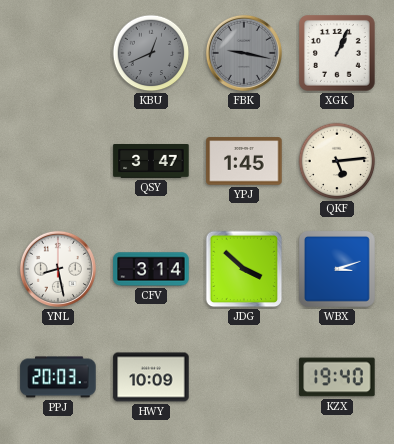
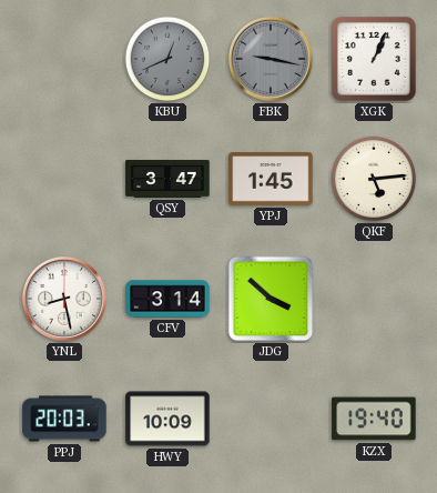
WBX: 3:12 -> none
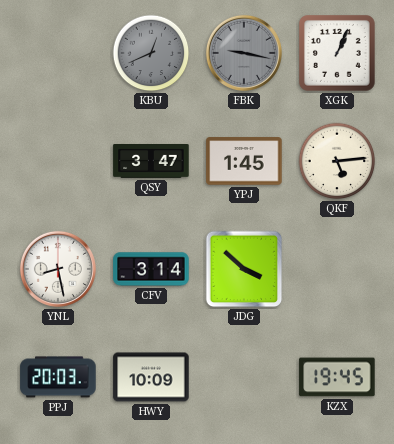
KZX: 19:40 -> 19:45
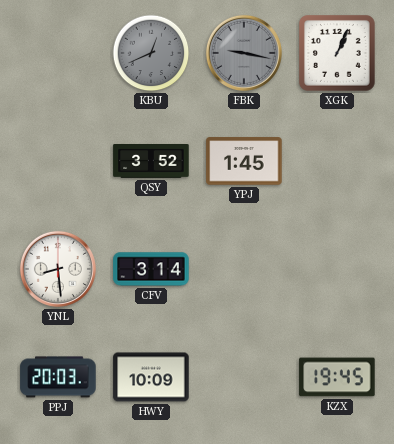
QSY: 3:47 -> 3:52
QKF: 5:14 -> none
YNL: 8:28 -> 8:29
JDG: 3:52 -> none
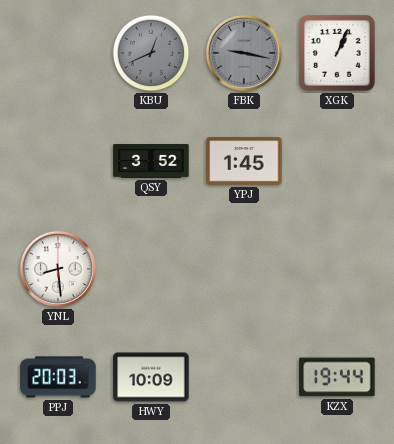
CFV: 3:14 -> none
KZX: 19:45 -> 19:44
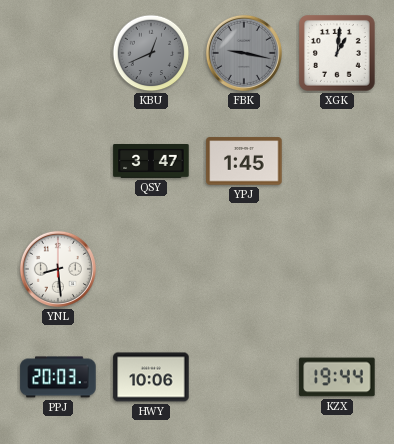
XGK: 1:04 -> 1:01
QSY: 3:52 -> 3:47
HWY: 10:09 -> 10:06
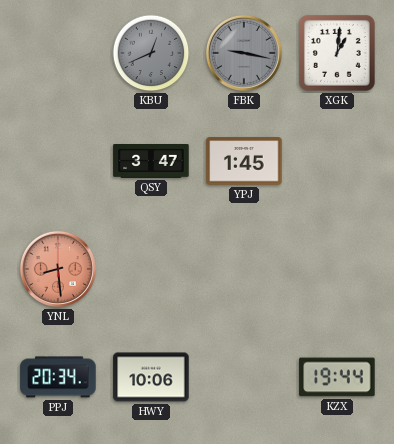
YNL dial: white -> salmon
PPJ: 20:03 -> 20:34
